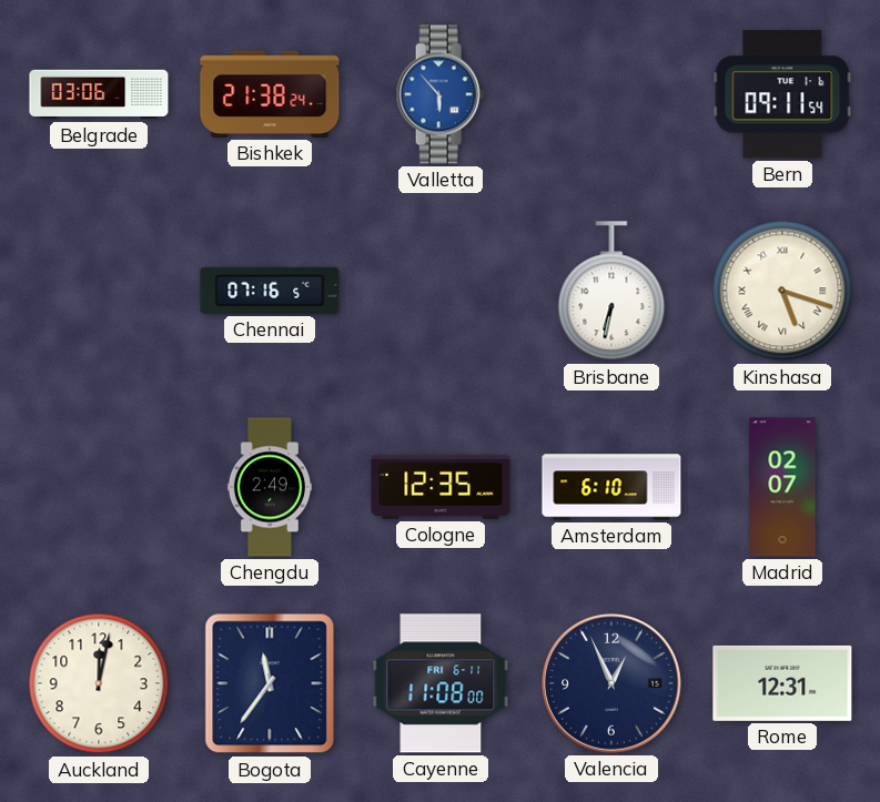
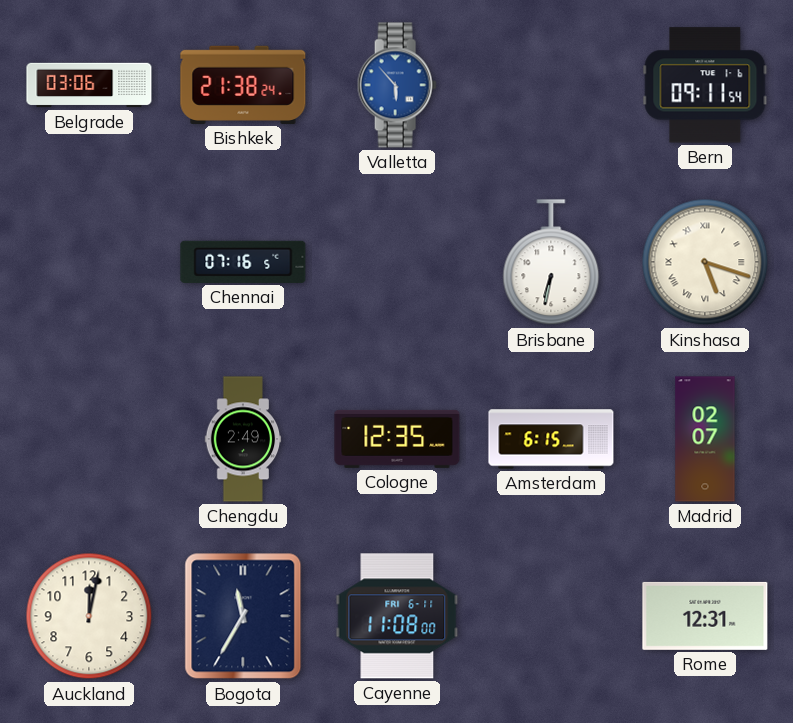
Amsterdam: 6:10 -> 6:15
Bogota: 11:36 -> 11:35
Valencia: 12:56 -> none
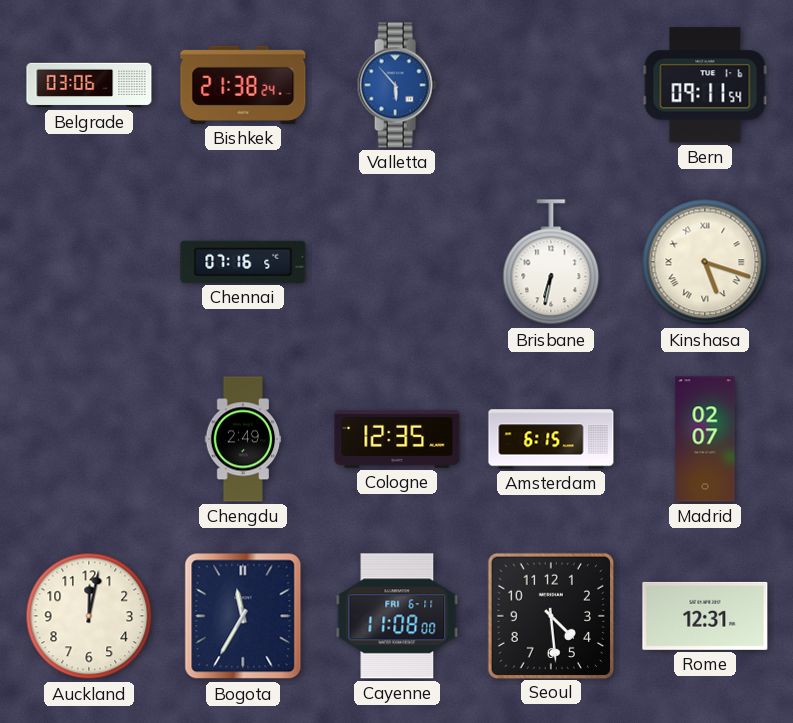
Seoul: none -> 4:29
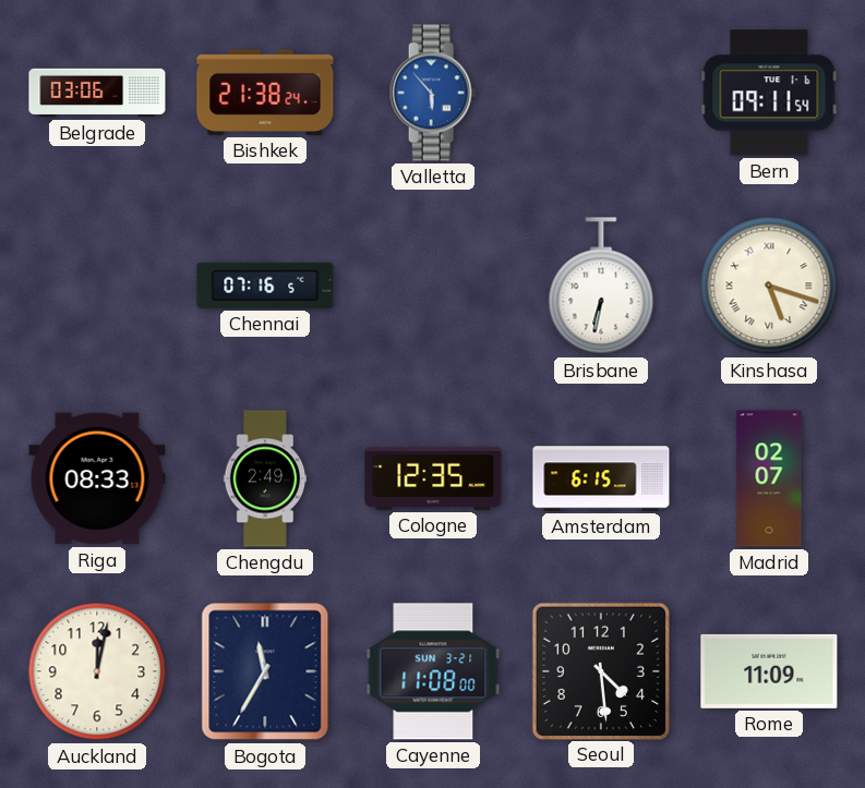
Riga: none -> 08:33
Cayenne date: FRI 6-11 -> SUN 3-21
Rome: 12:31 -> 11:09
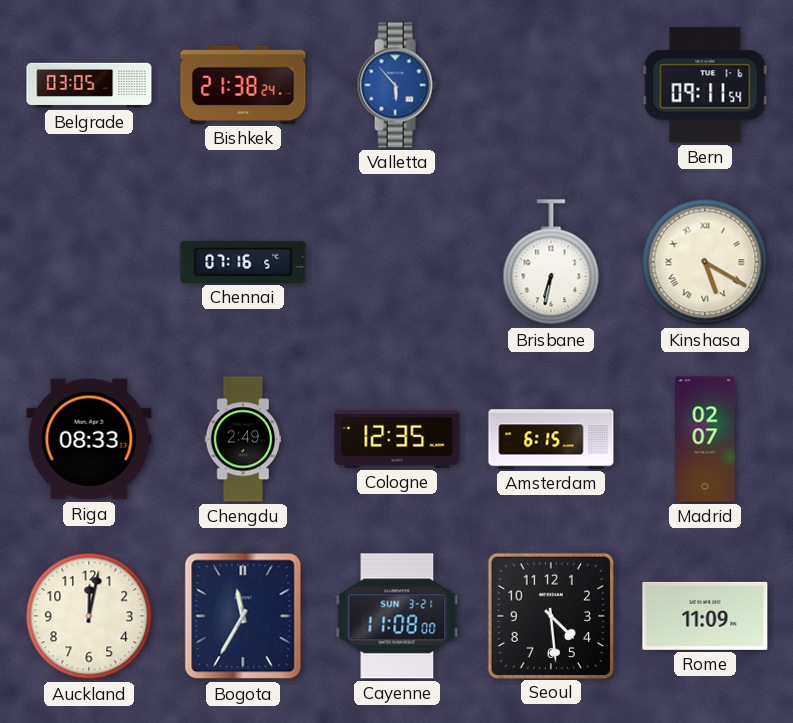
Belgrade: 03:06 -> 03:05
Kinshasa: 5:18 -> 5:20
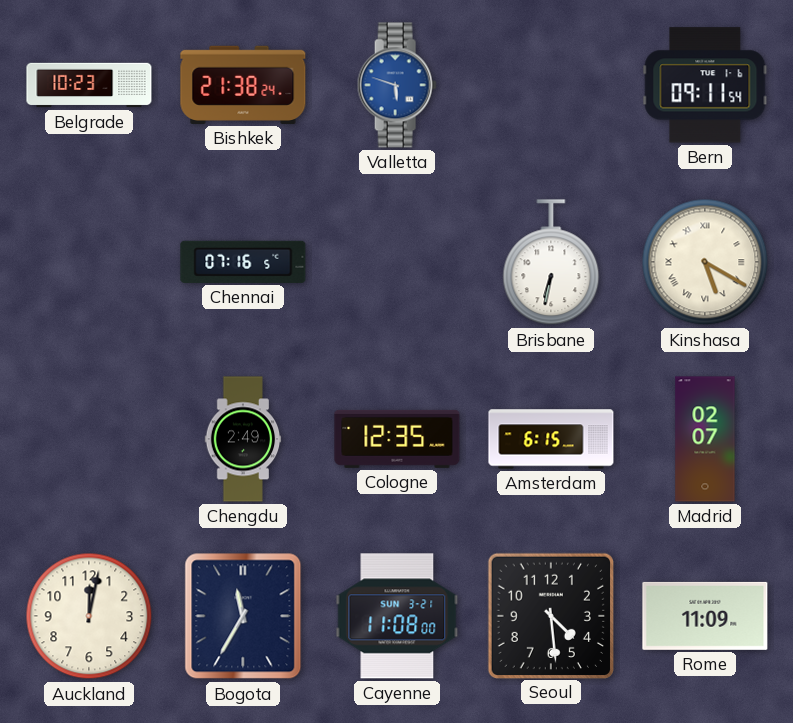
Belgrade: 03:05 -> 10:23
Valletta: 5:53 -> 5:48
Riga: 08:33 -> none
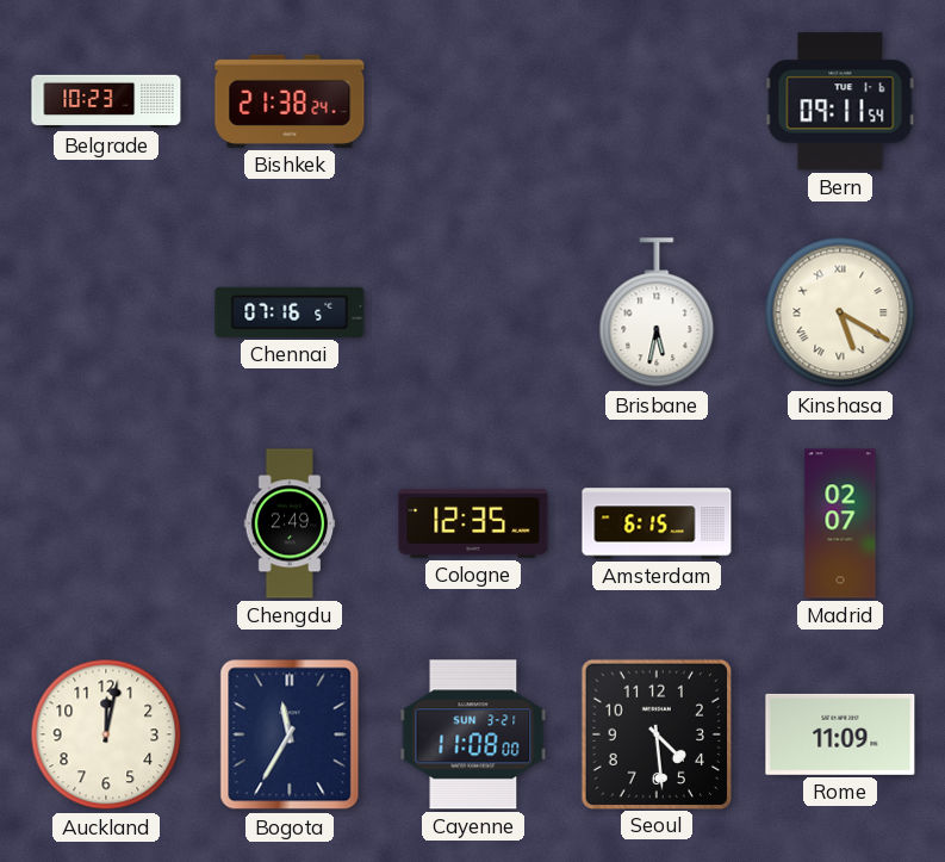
Valletta: 5:48 -> none
Brisbane: 6:32 -> 5:32
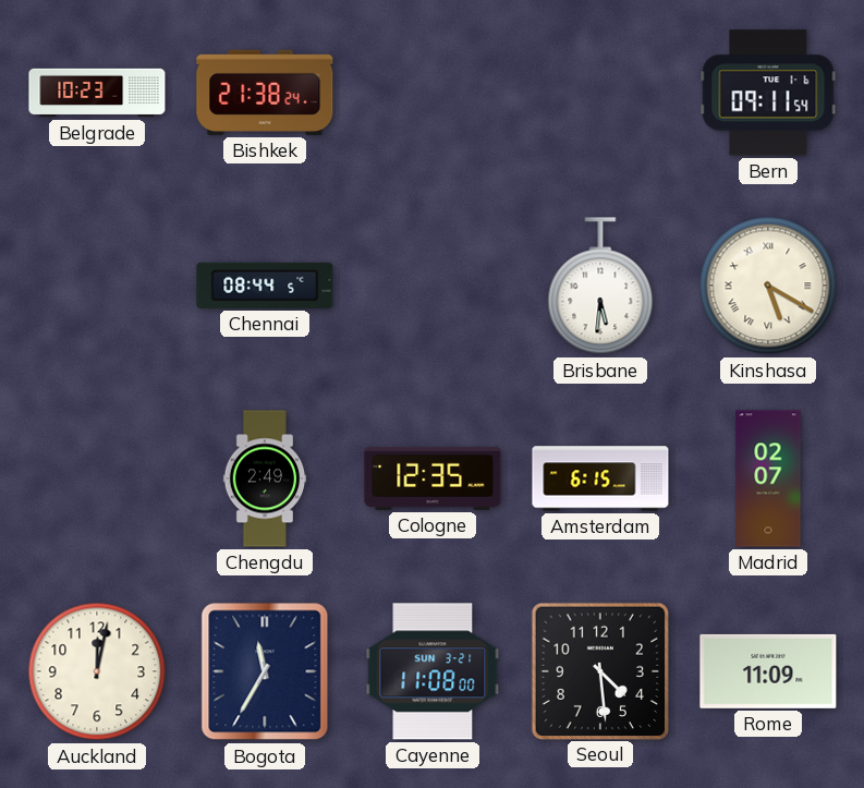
Chennai: 07:16 -> 08:44
Brisbane: 5:32 -> 5:31
